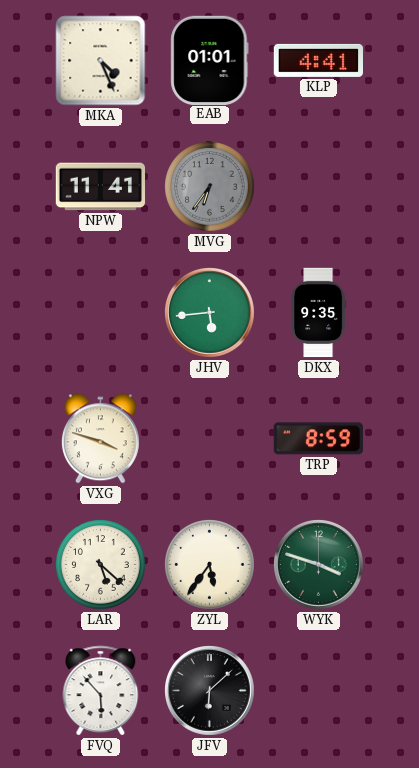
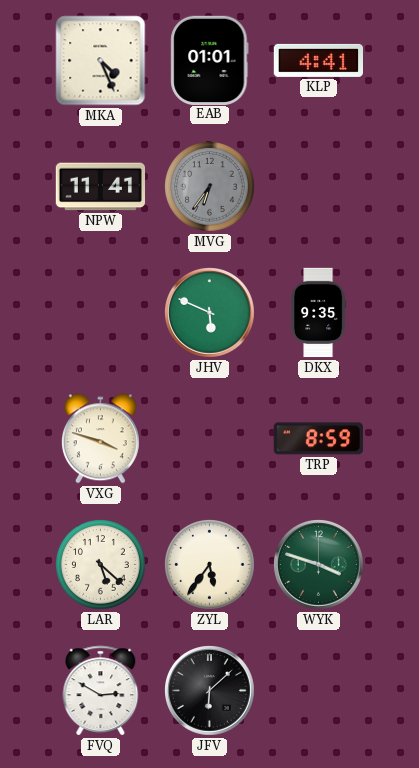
JHV: 5:44 -> 5:49
FVQ: 5:53 -> 2:50
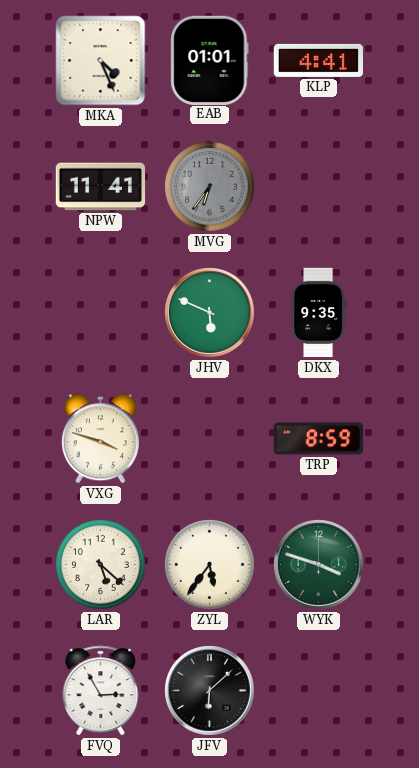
FVQ: 2:50 -> 2:55
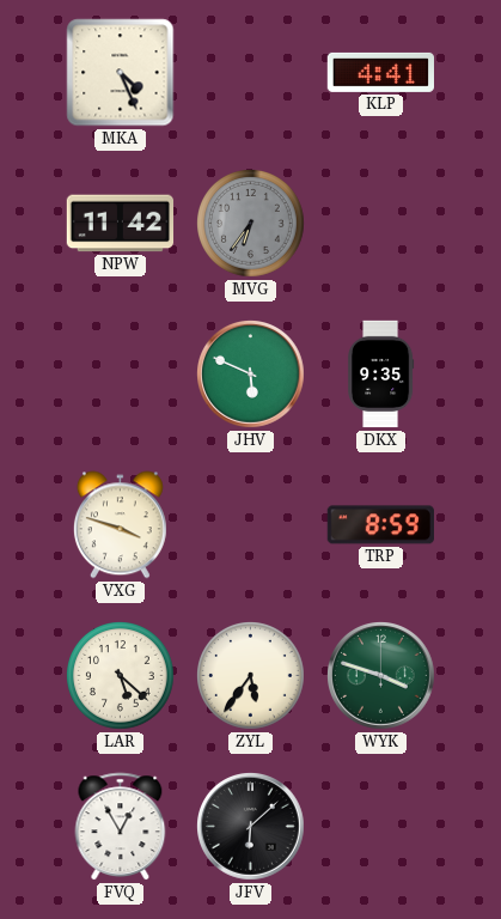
EAB: 01:01 -> none
NPW: 11:41 -> 11:42
FVQ: 2:55 -> 12:55
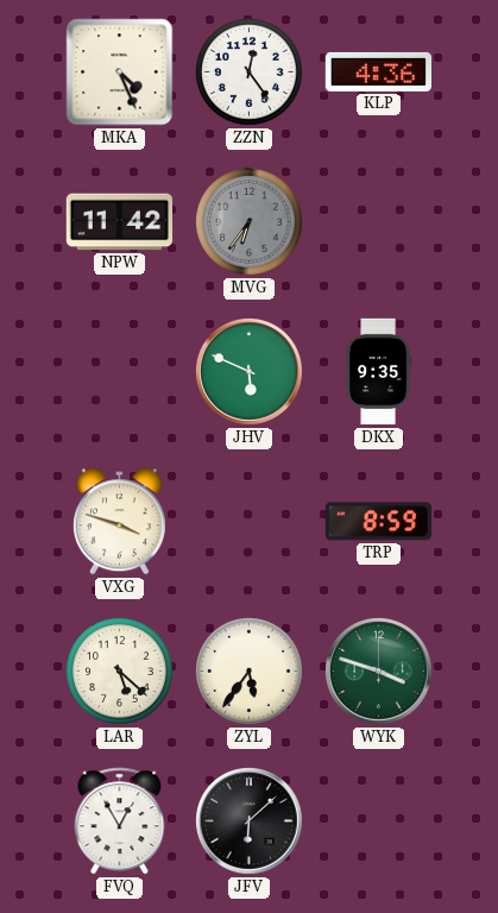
ZZN: none -> 12:24
KLP: 4:41 -> 4:36
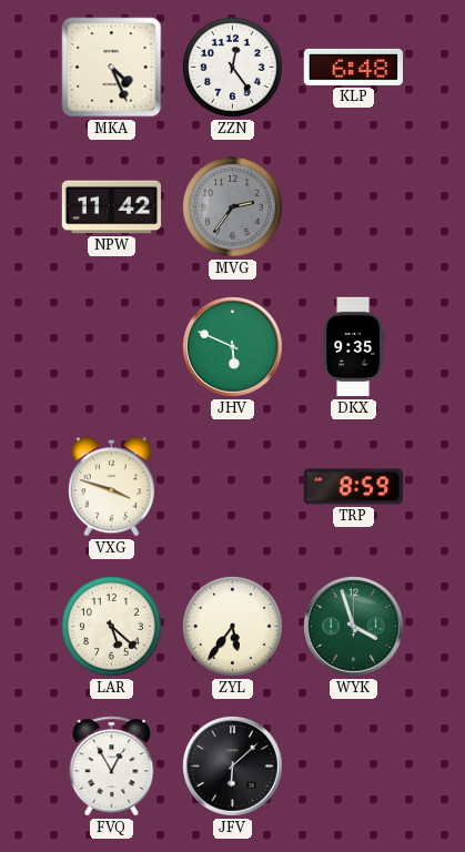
KLP: 4:36 -> 6:48
MVG: 6:36 -> 2:36
WYK: 3:48 -> 3:57
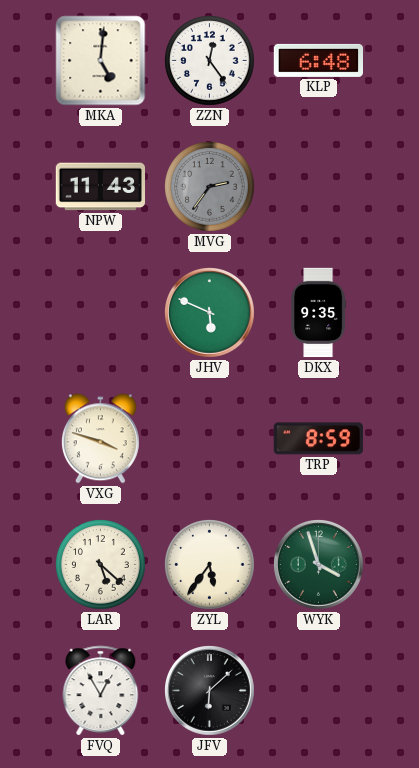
MKA: 4:26 -> 5:01
NPW: 11:42 -> 11:43
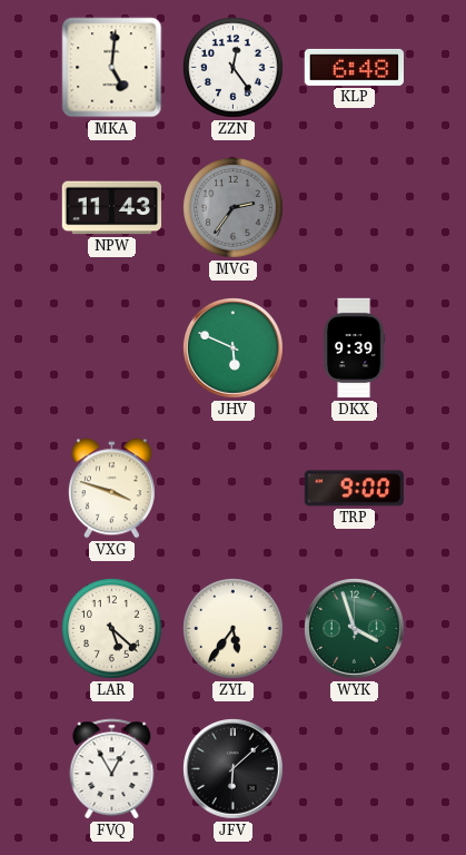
DKX: 9:35 -> 9:39
TRP: 8:59 -> 9:00
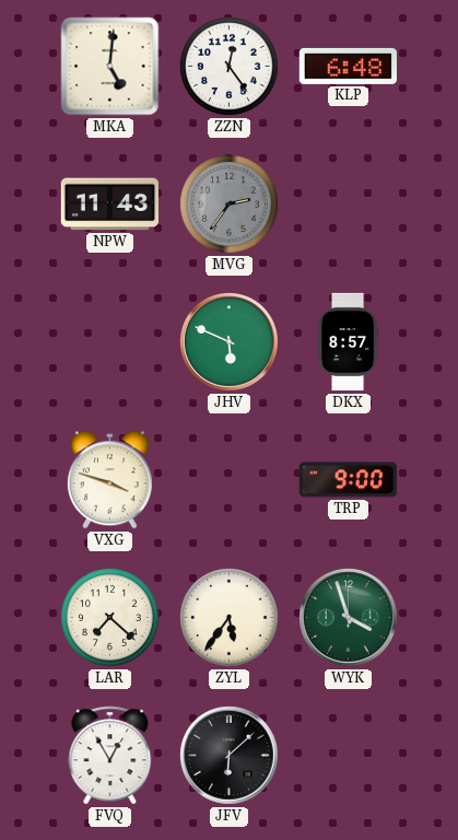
DKX: 9:39 -> 8:57
LAR: 5:22 -> 7:22
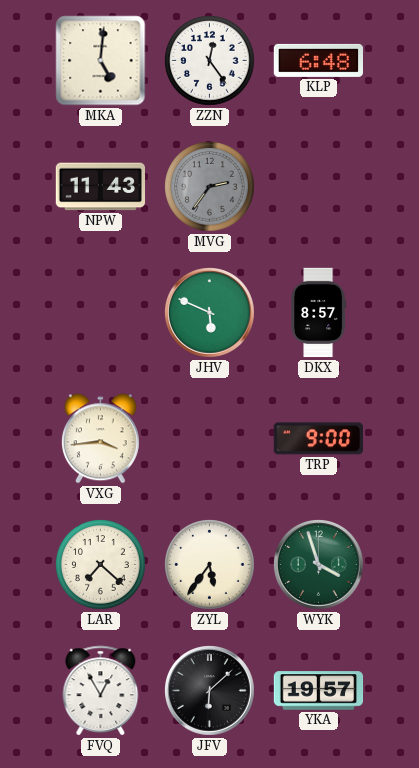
VXG: 3:48 -> 3:44
YKA: none -> 19:57
